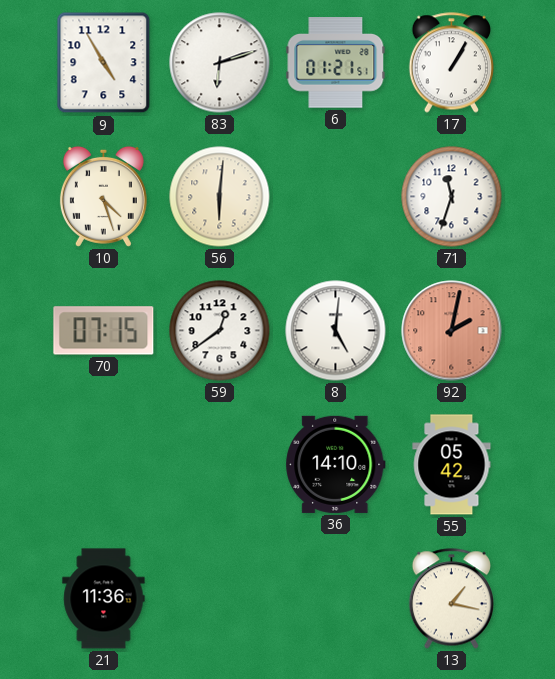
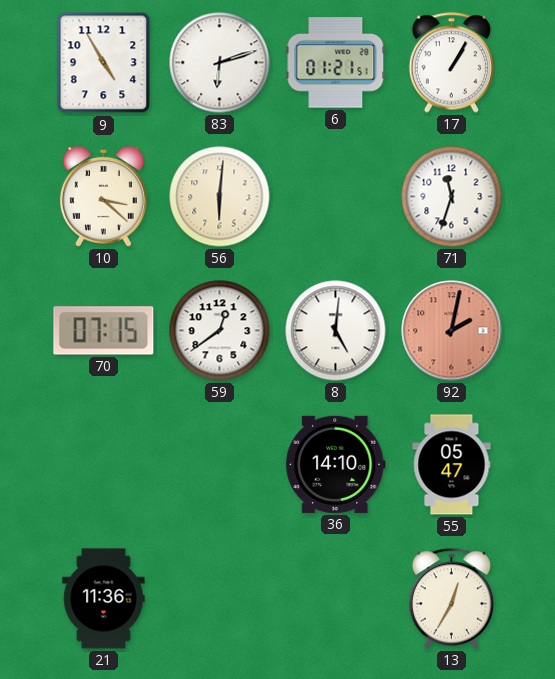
10: 4:27 -> 3:22
55: 05:42 -> 05:47
13: 1:17 -> 12:35
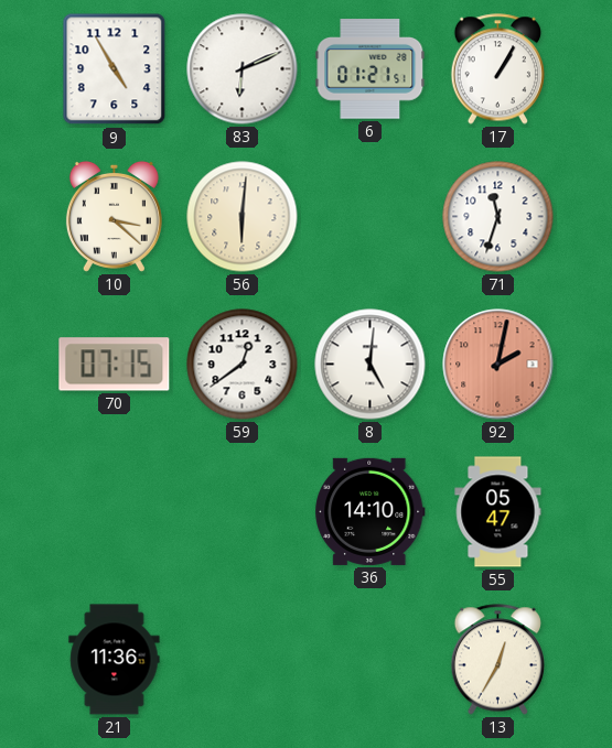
83: 6:12 -> 6:11
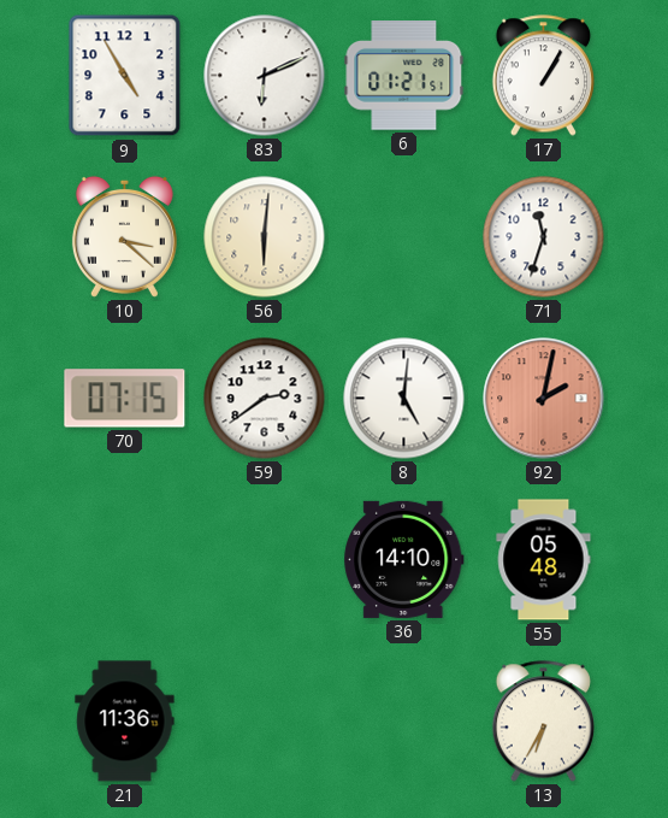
59: 12:39 -> 2:39
55: 05:47 -> 05:48
13: 12:35 -> 6:35
